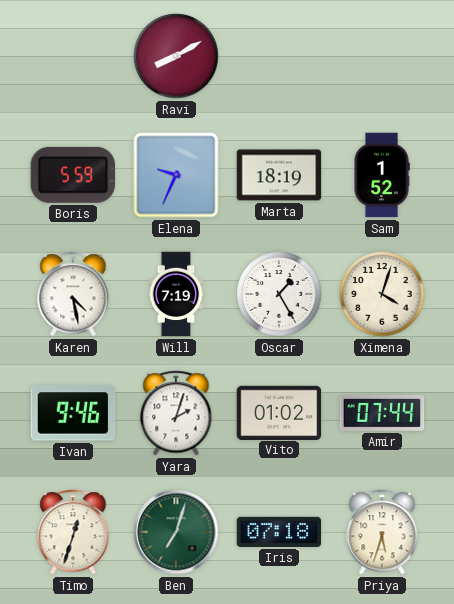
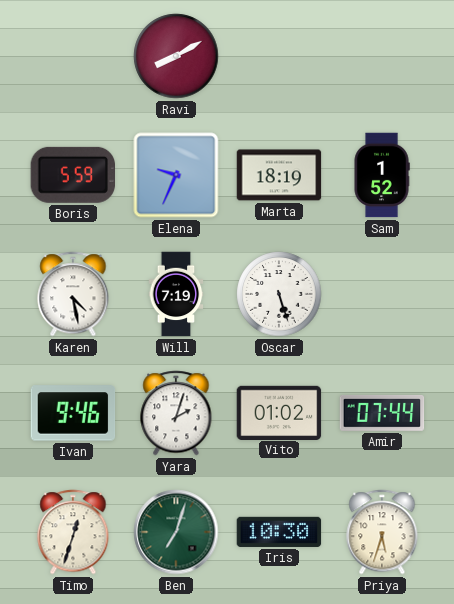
Oscar: 1:25 -> 5:27
Ximena: 4:03 -> none
Iris: 07:18 -> 10:30
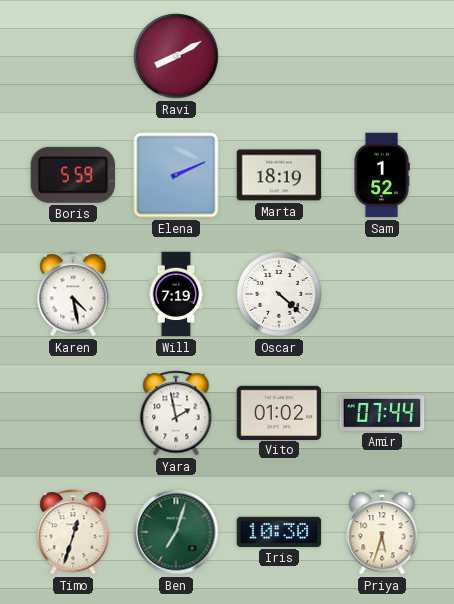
Elena: 9:34 -> 2:11
Oscar: 5:27 -> 4:22
Ivan: 9:46 -> none
Yara: 2:03 -> 1:58
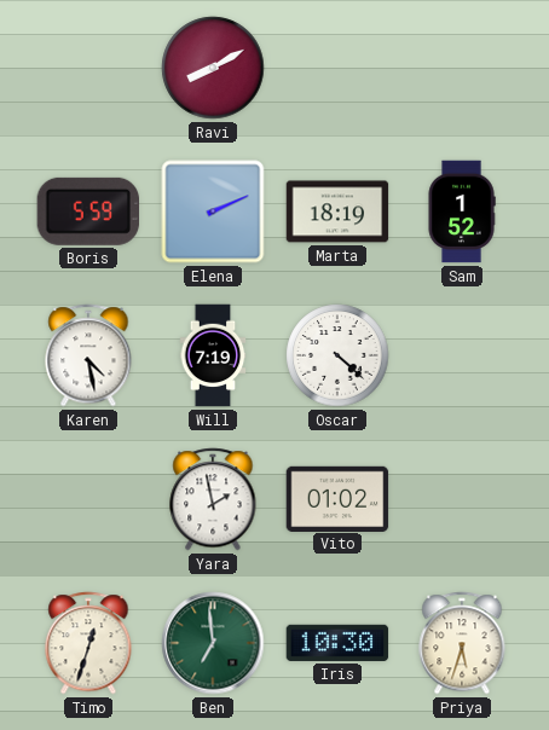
Amir: 07:44 -> none
Ben: 7:03 -> 6:59
